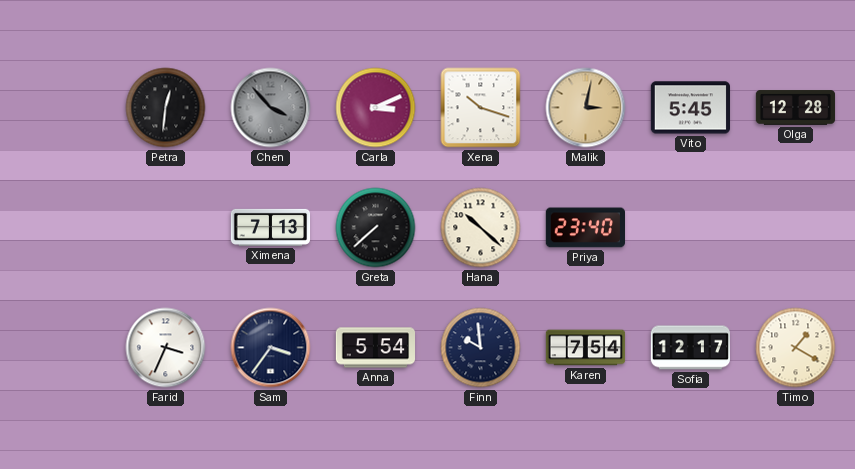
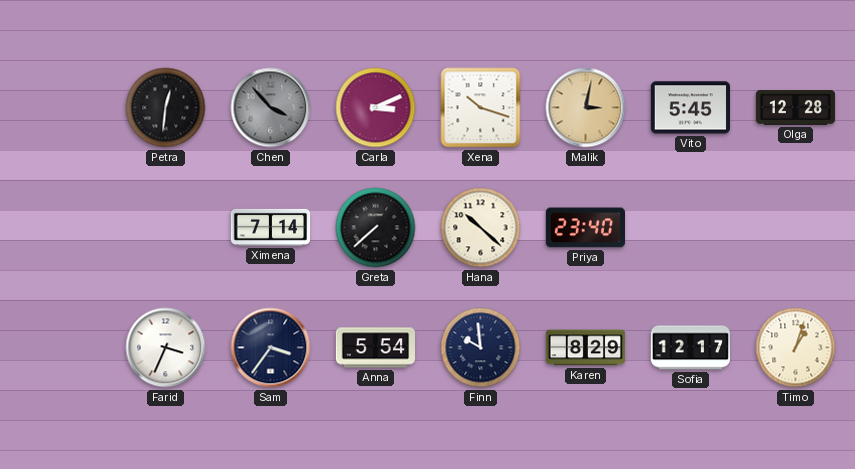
Ximena: 7:13 -> 7:14
Karen: 7:54 -> 8:29
Timo: 1:20 -> 1:03
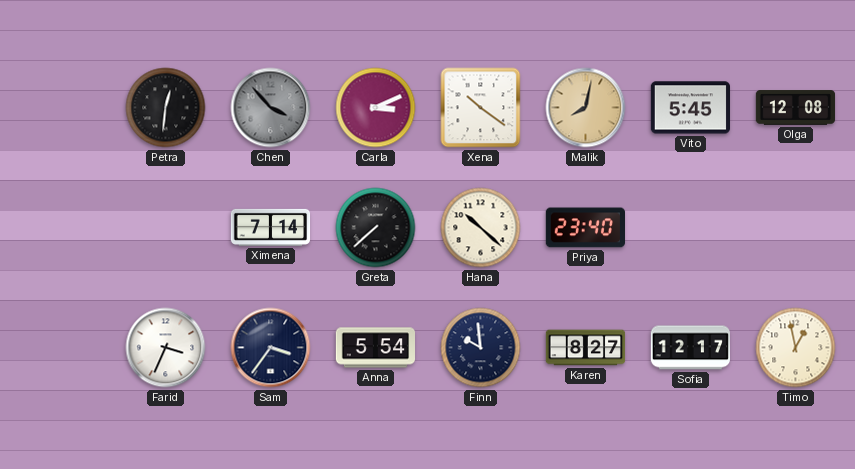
Xena: 10:18 -> 10:21
Malik: 3:02 -> 8:02
Olga: 12:28 -> 12:08
Karen: 8:29 -> 8:27
Timo: 1:03 -> 12:58
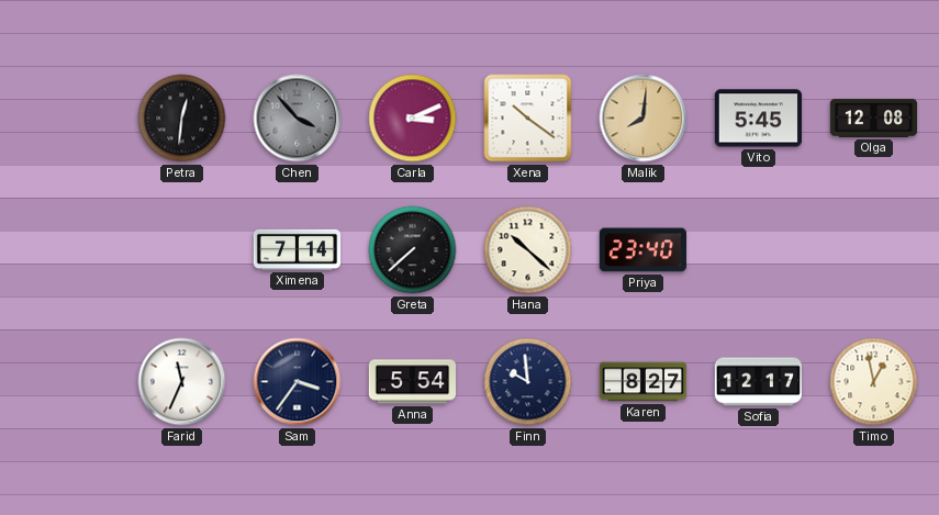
Malik: 8:02 -> 8:01
Farid: 3:34 -> 11:34
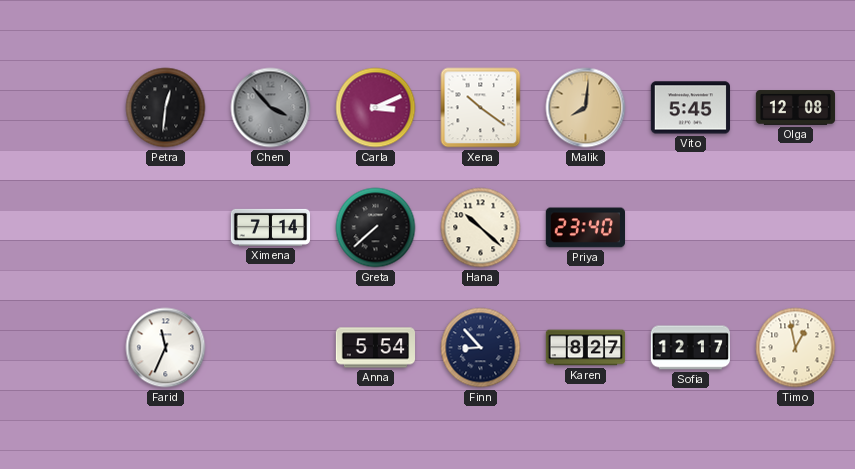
Sam: 3:36 -> none
Finn: 9:59 -> 8:53
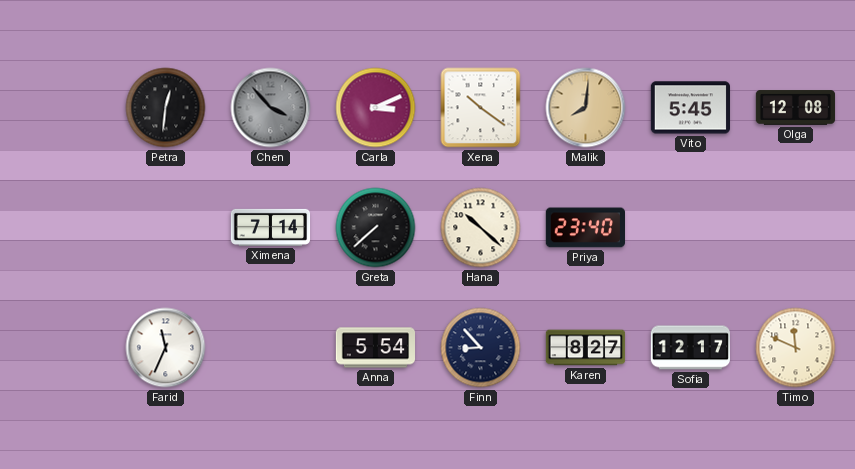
Timo: 12:58 -> 11:49
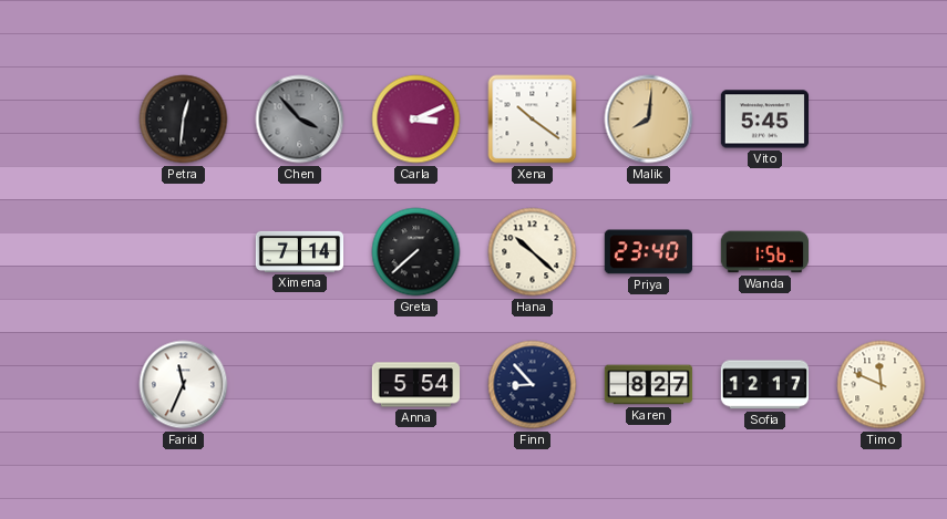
Olga: 12:08 -> none
Wanda: none -> 1:56
